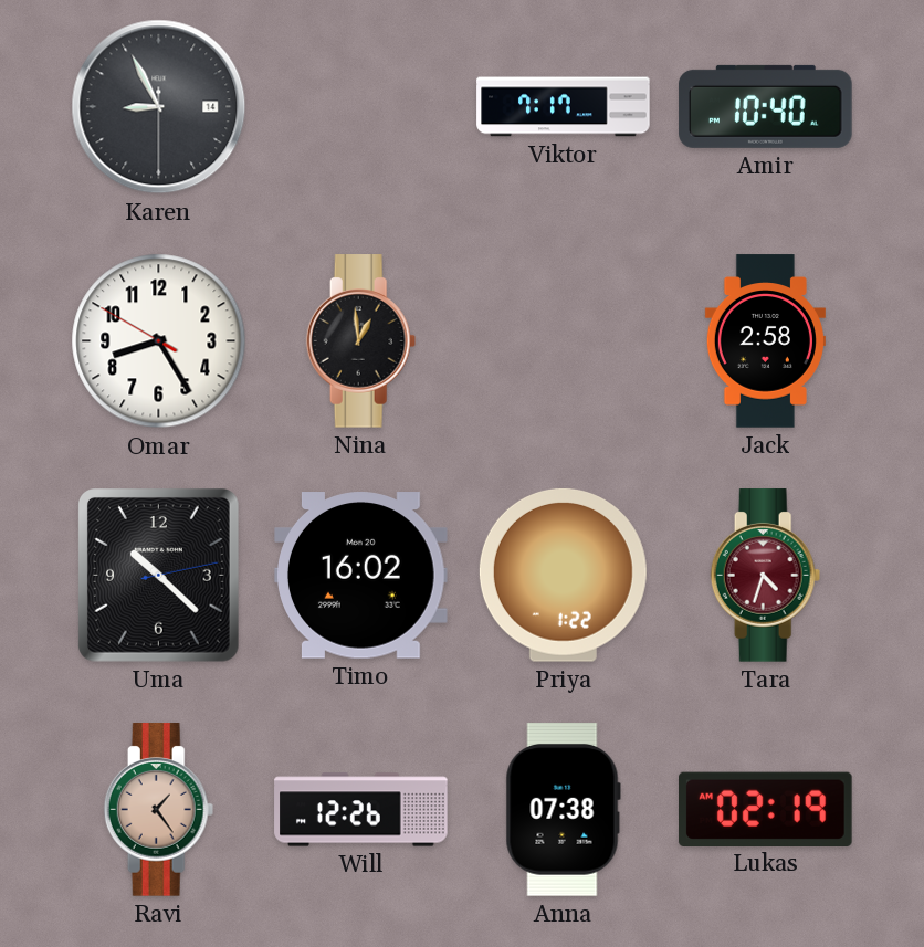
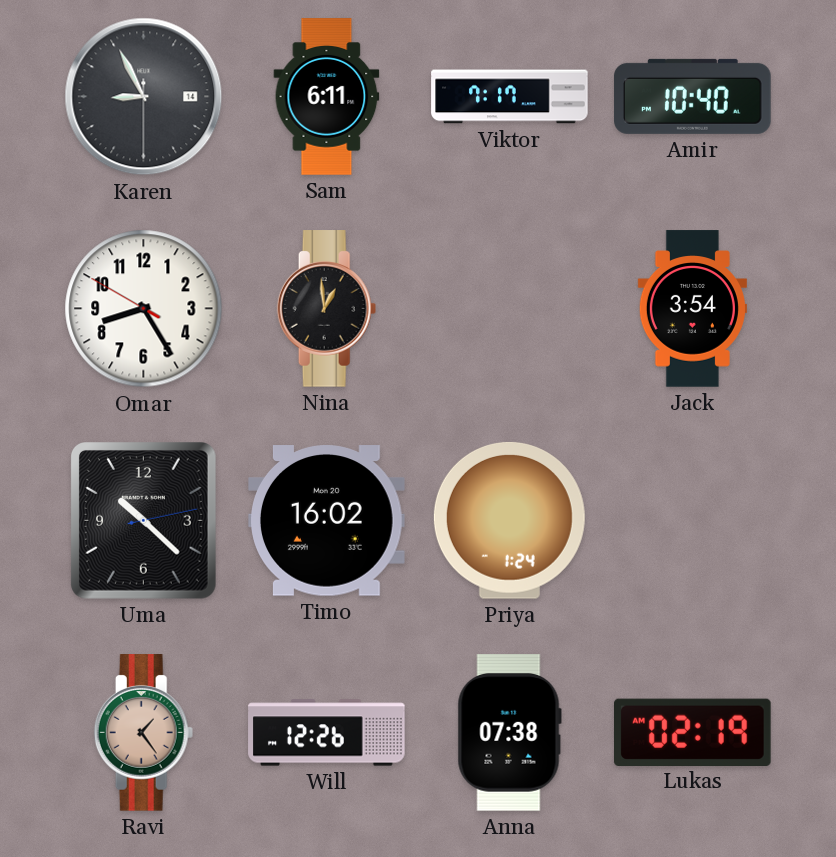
Sam: none -> 6:11
Jack: 2:58 -> 3:54
Priya: 1:22 -> 1:24
Tara: 4:33 -> none
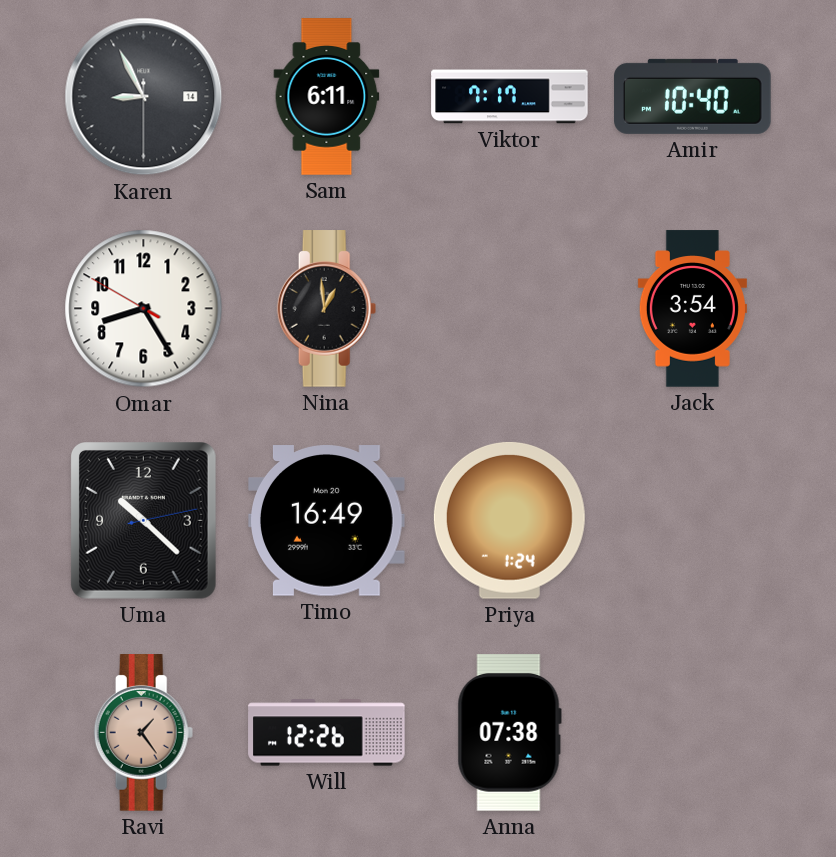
Timo: 16:02 -> 16:49
Lukas: 02:19 -> none
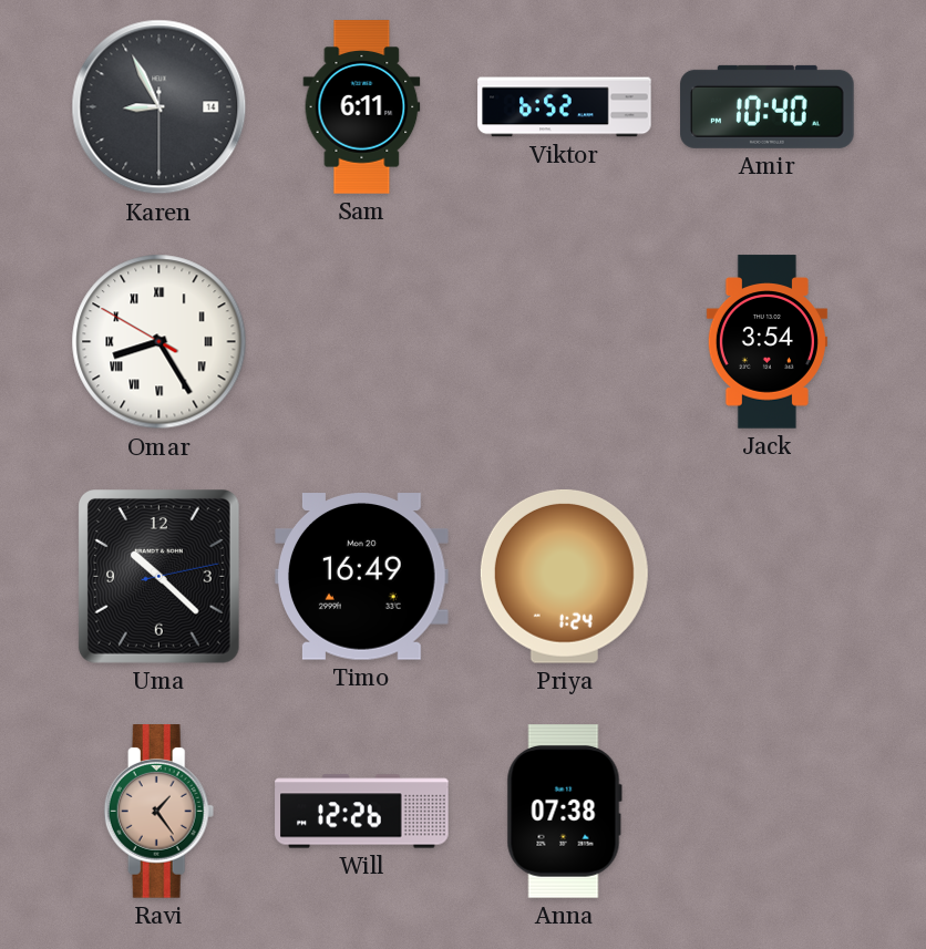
Viktor: 7:17 -> 6:52
Omar numerals: Arabic -> Roman
Nina: 12:59 -> none
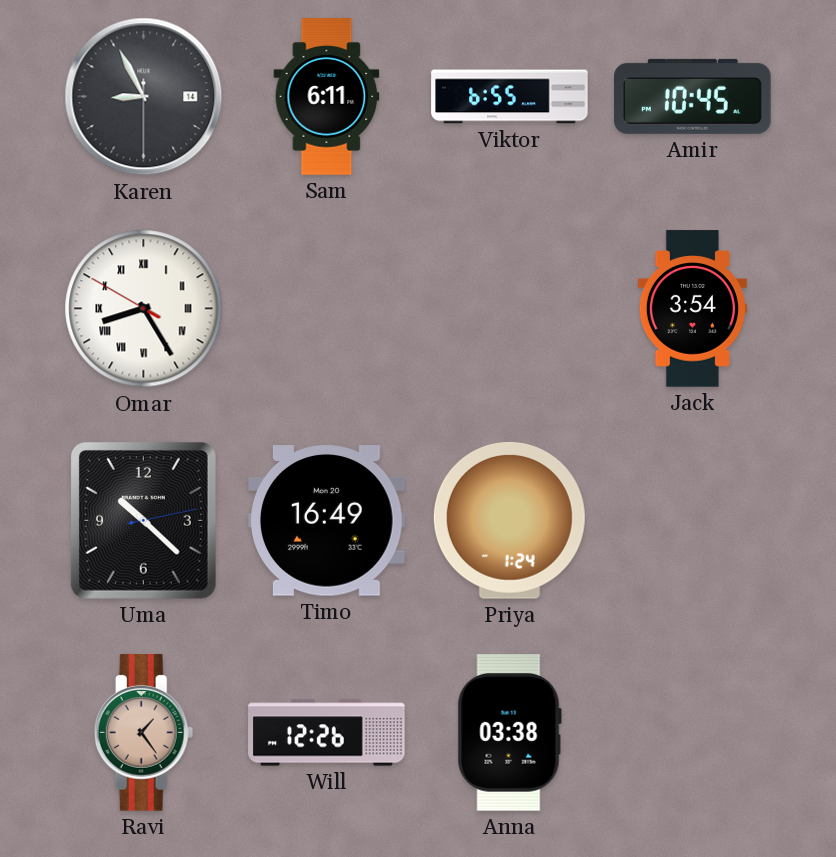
Viktor: 6:52 -> 6:55
Amir: 10:40 -> 10:45
Anna: 07:38 -> 03:38
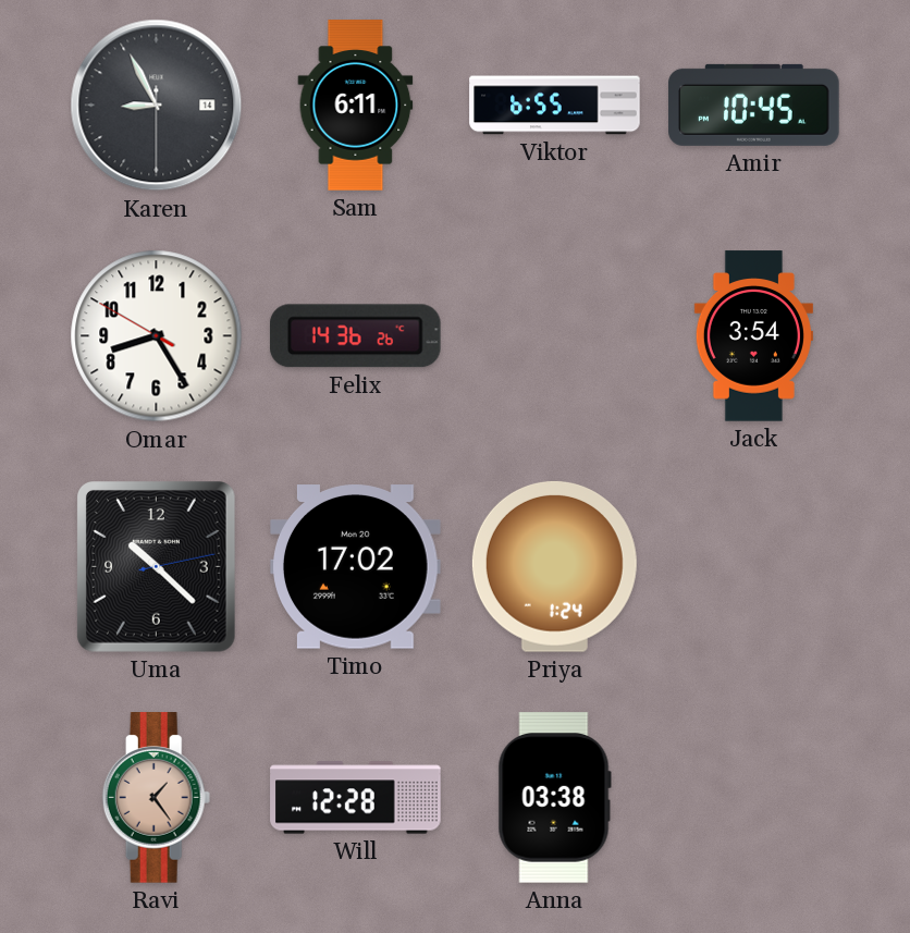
Omar numerals: Roman -> Arabic
Felix: none -> 14:36
Timo: 16:49 -> 17:02
Will: 12:26 -> 12:28
